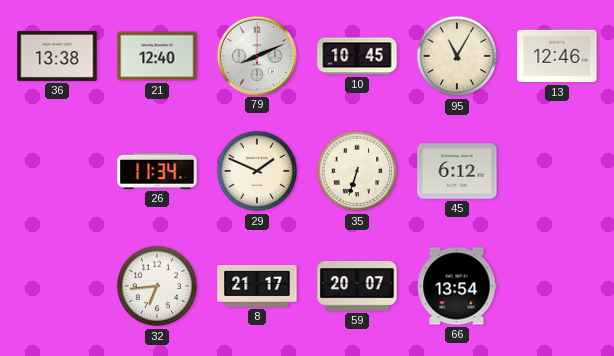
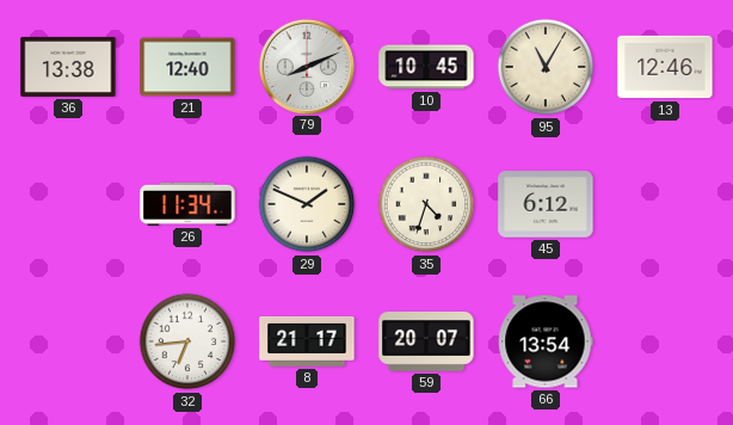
35: 6:33 -> 4:33
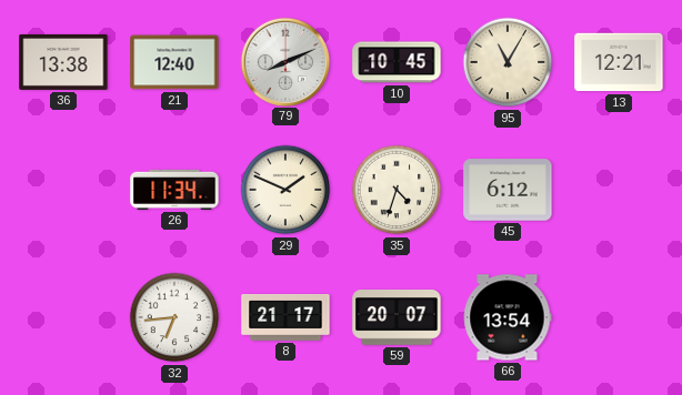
13: 12:46 -> 12:21
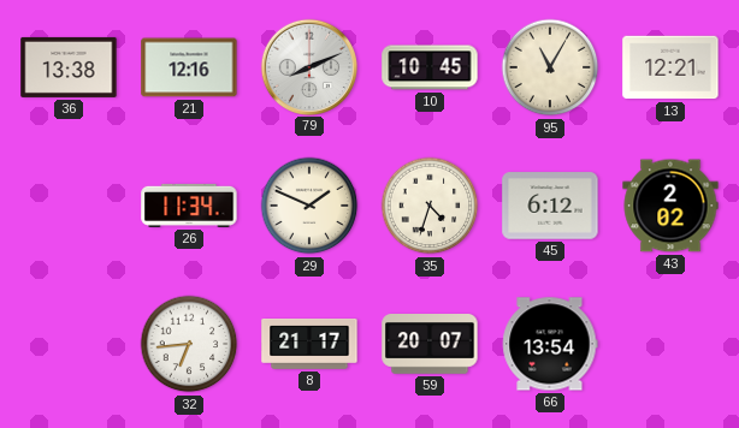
21: 12:40 -> 12:16
43: none -> 2:02
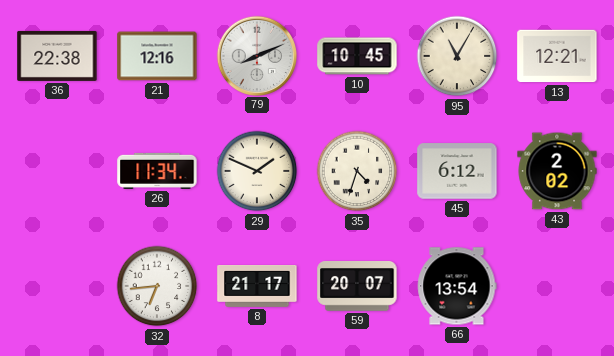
36: 13:38 -> 22:38
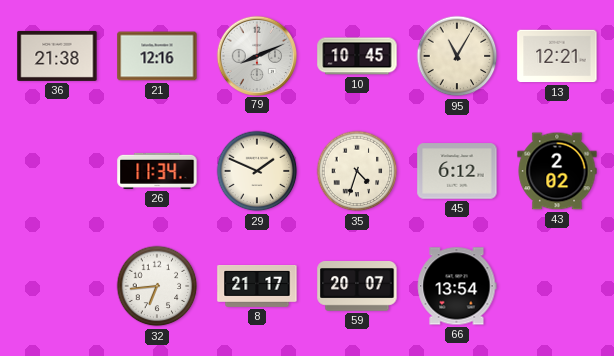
36: 22:38 -> 21:38
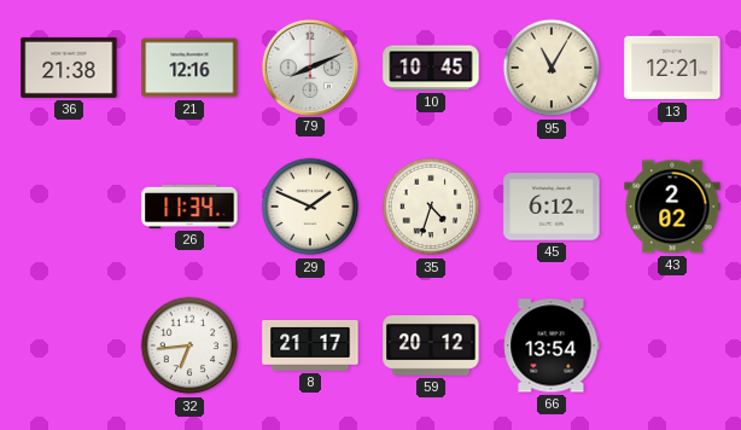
59: 20:07 -> 20:12
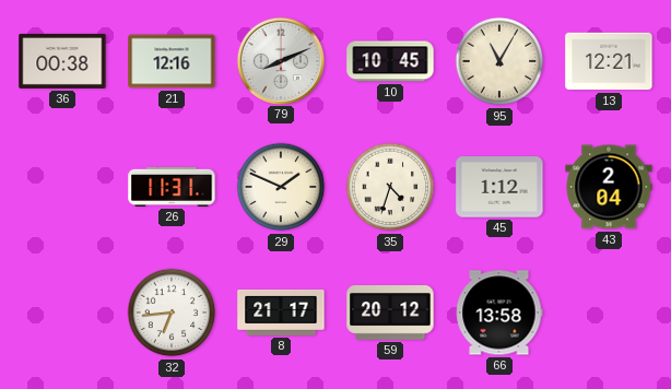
36: 21:38 -> 00:38
26: 11:34 -> 11:31
45: 6:12 -> 1:12
43: 2:02 -> 2:04
66: 13:54 -> 13:58
